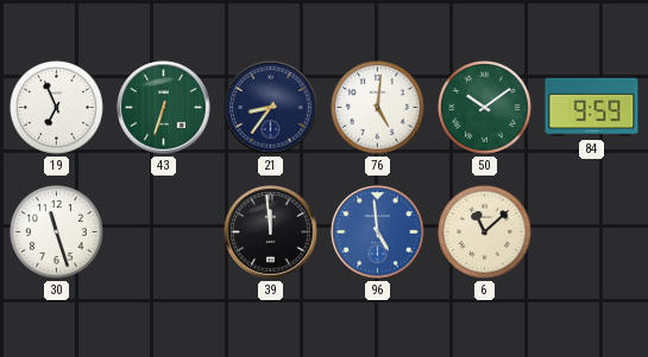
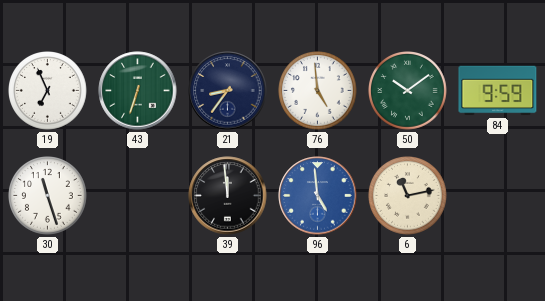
76: 5:01 -> 4:59
6: 11:08 -> 11:13
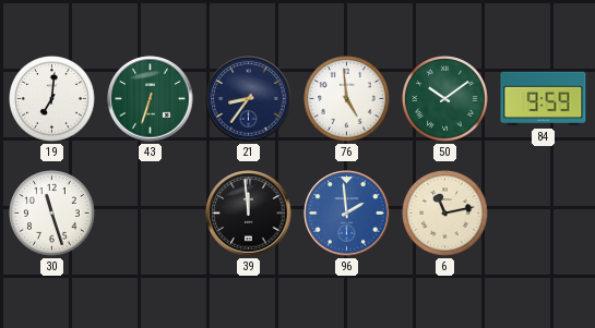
19: 6:56 -> 7:01
96: 4:59 -> 1:59
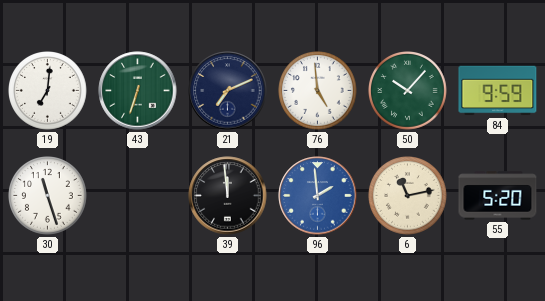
21: 8:36 -> 7:11
50: 10:09 -> 10:07
55: none -> 5:20
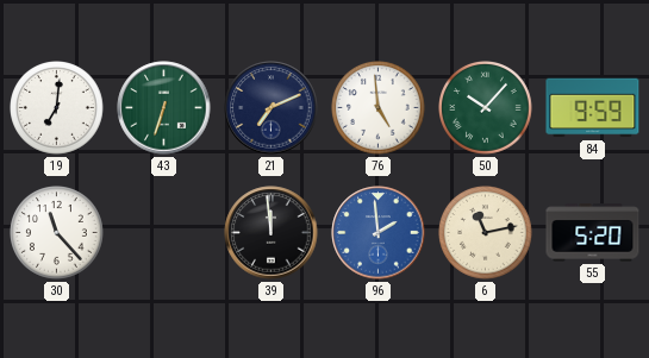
30: 11:27 -> 11:23
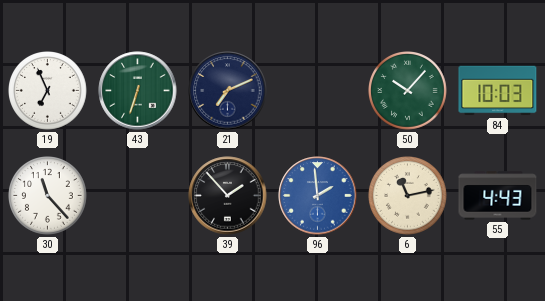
19: 7:01 -> 6:56
76: 4:59 -> none
84: 9:59 -> 10:03
39: 11:59 -> 1:53
55: 5:20 -> 4:43
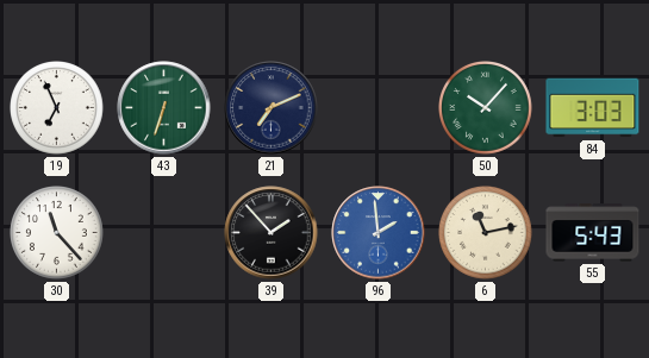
84: 10:03 -> 3:03
55: 4:43 -> 5:43
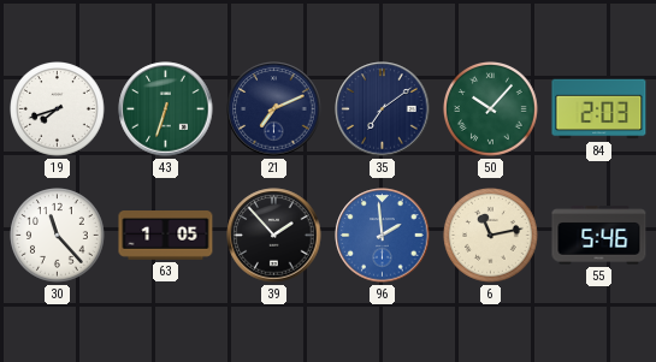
19: 6:56 -> 7:42
35: none -> 7:09
84: 3:03 -> 2:03
63: none -> 1:05
55: 5:43 -> 5:46
